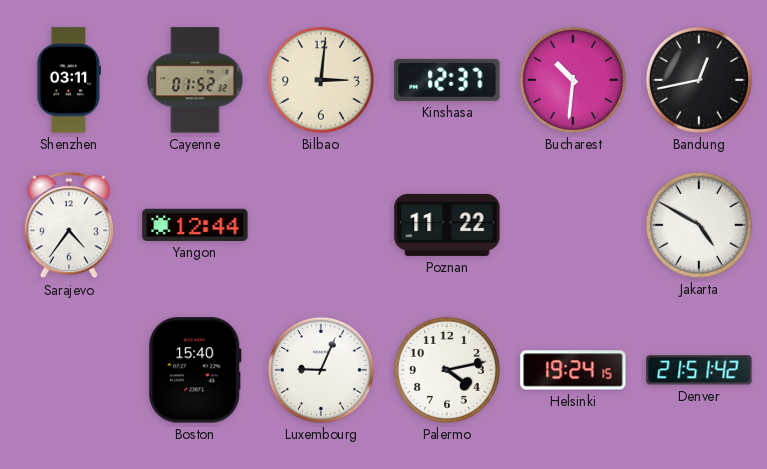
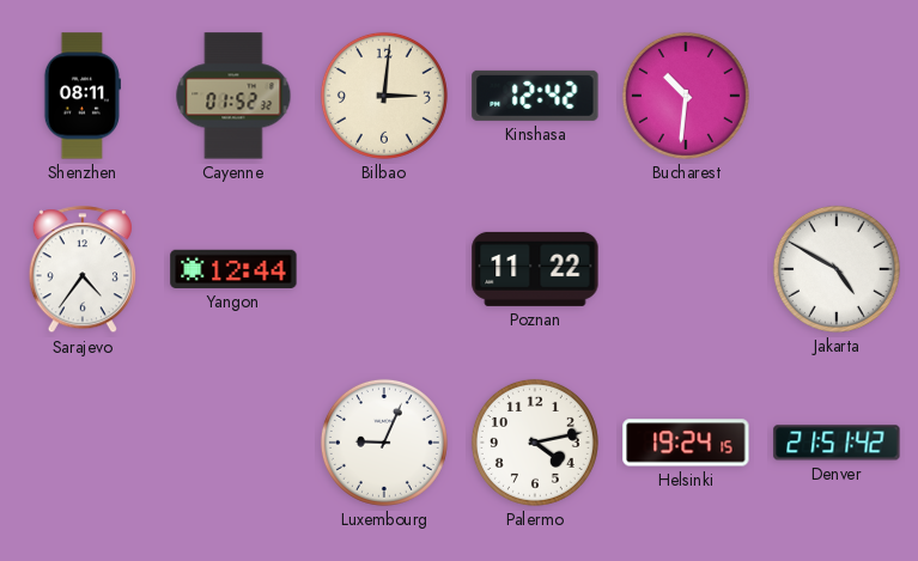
Shenzhen: 03:11 -> 08:11
Kinshasa: 12:37 -> 12:42
Bandung: 12:43 -> none
Boston: 15:40 -> none
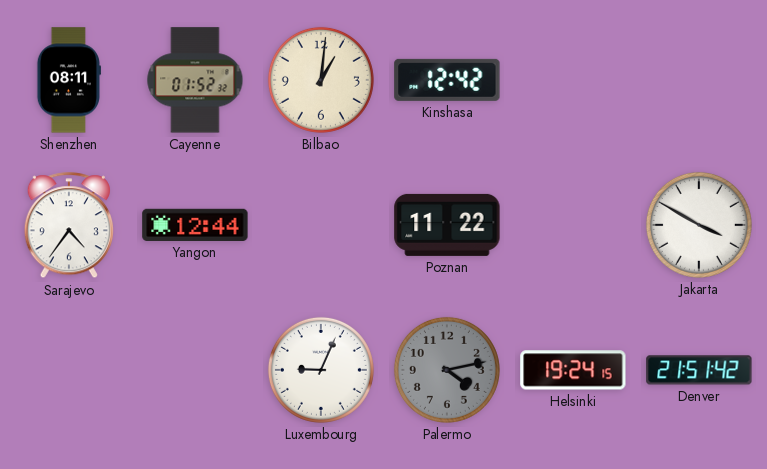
Bilbao: 3:01 -> 1:01
Bucharest: 10:31 -> none
Jakarta: 4:50 -> 3:50
Palermo dial: white -> grey
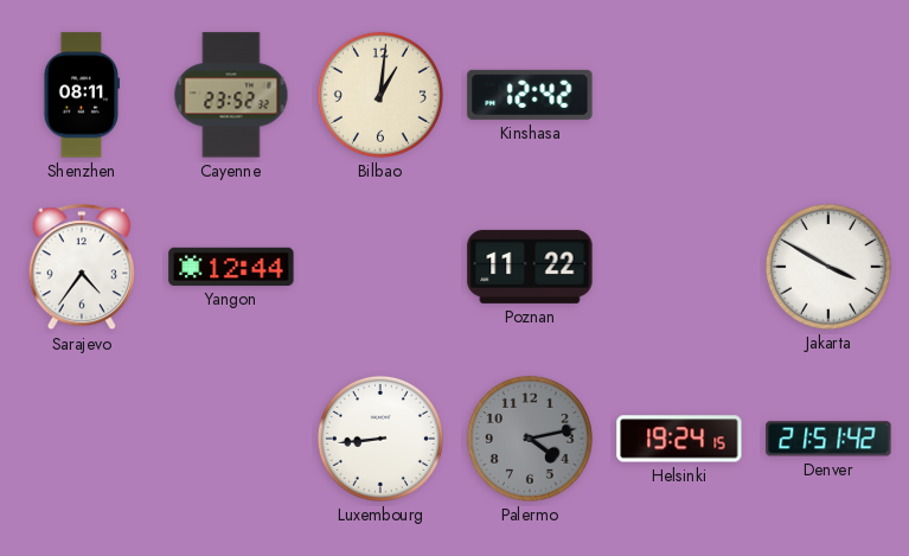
Cayenne: 01:52 -> 23:52
Luxembourg: 9:04 -> 8:44
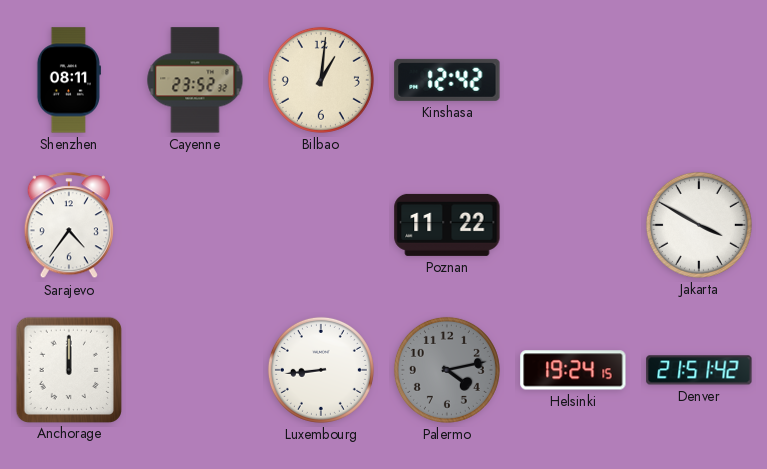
Yangon: 12:44 -> none
Anchorage: none -> 12:00
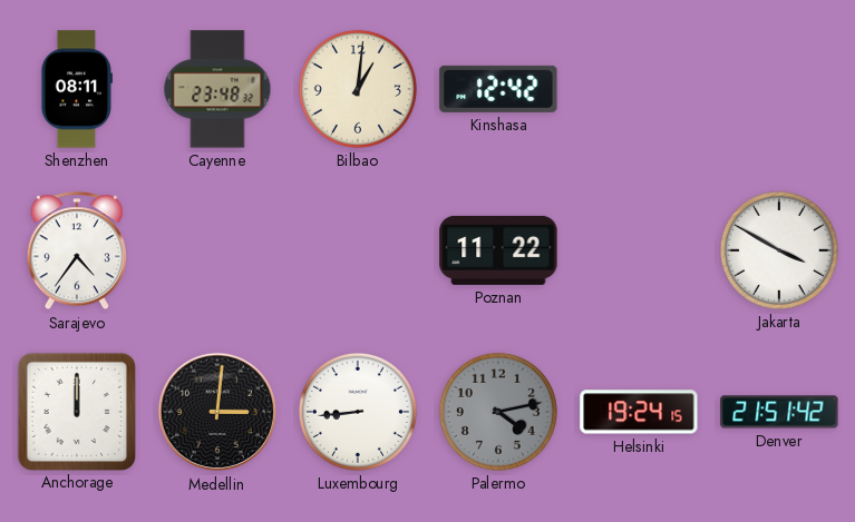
Cayenne: 23:52 -> 23:48
Medellin: none -> 3:01
